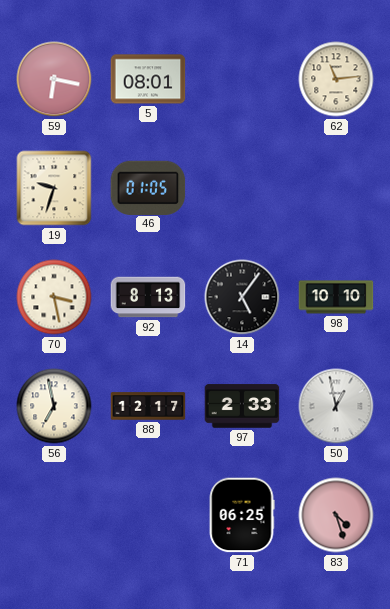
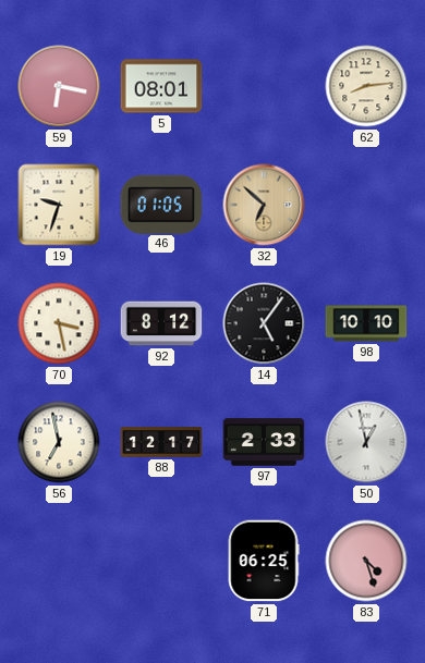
62: 11:14 -> 8:14
32: none -> 6:52
92: 8:13 -> 8:12
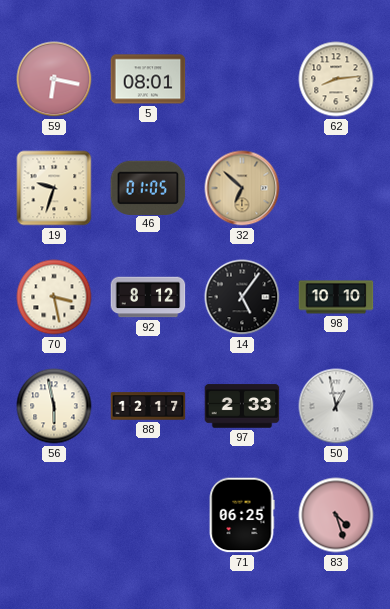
56: 6:58 -> 5:58
